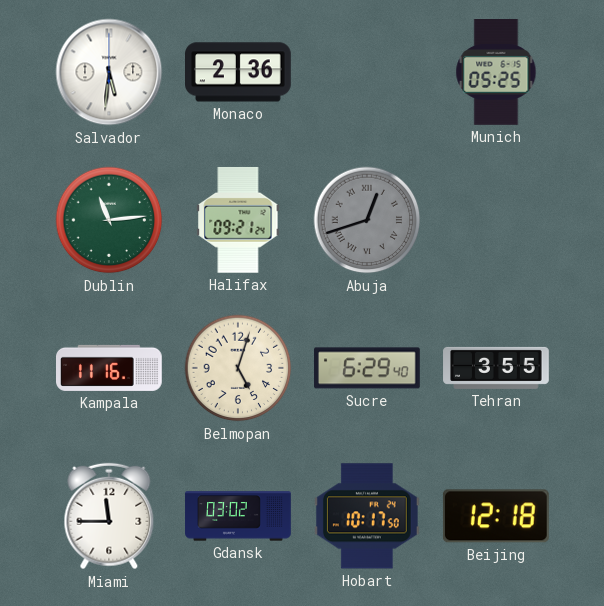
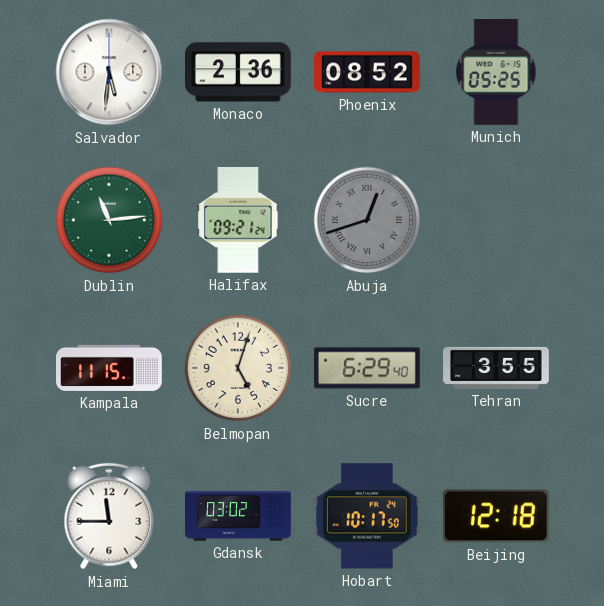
Phoenix: none -> 08:52
Kampala: 11:16 -> 11:15
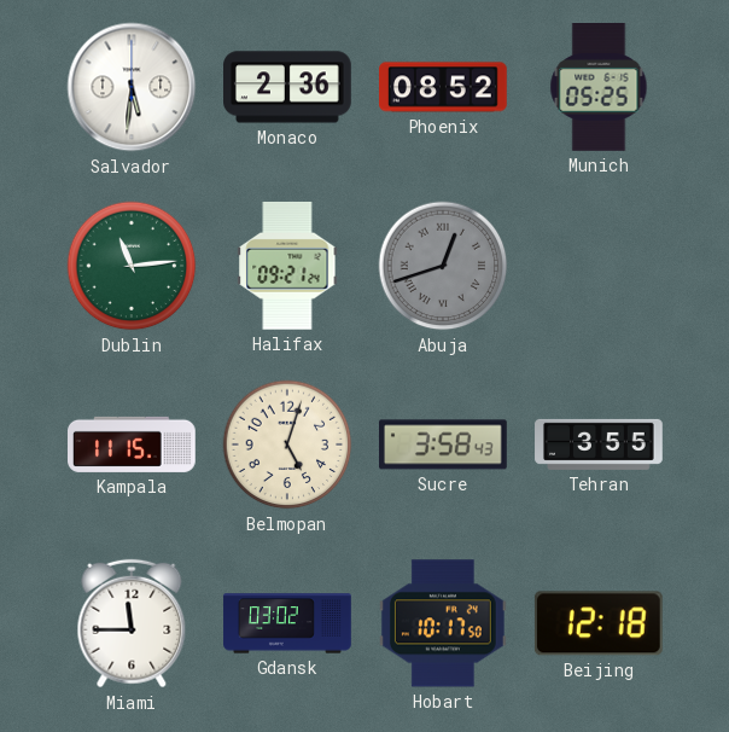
Sucre: 6:29 -> 3:58
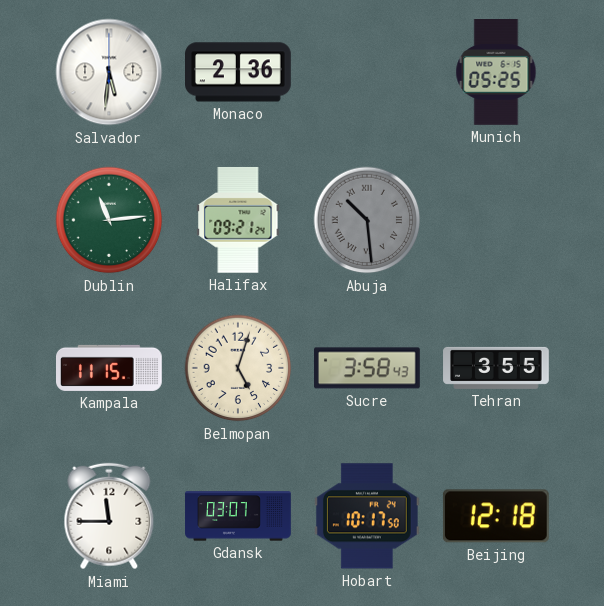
Phoenix: 08:52 -> none
Abuja: 12:42 -> 10:29
Gdansk: 03:02 -> 03:07
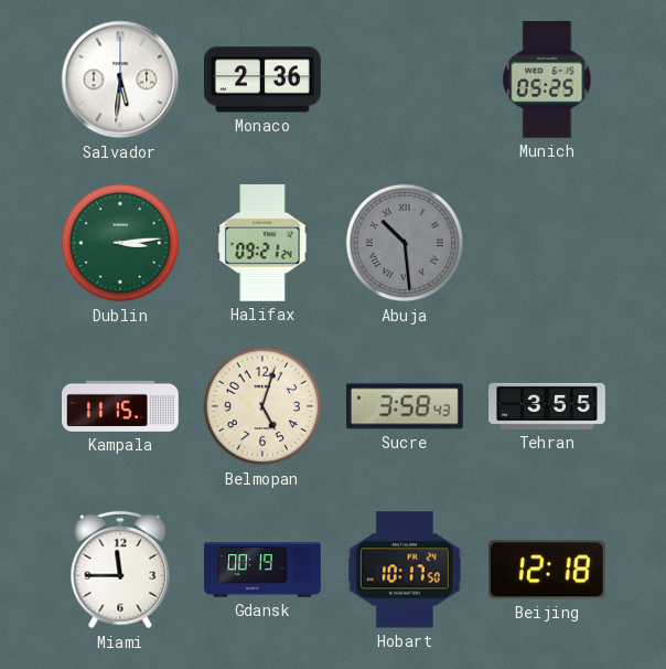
Dublin: 11:14 -> 3:14
Gdansk: 03:07 -> 00:19
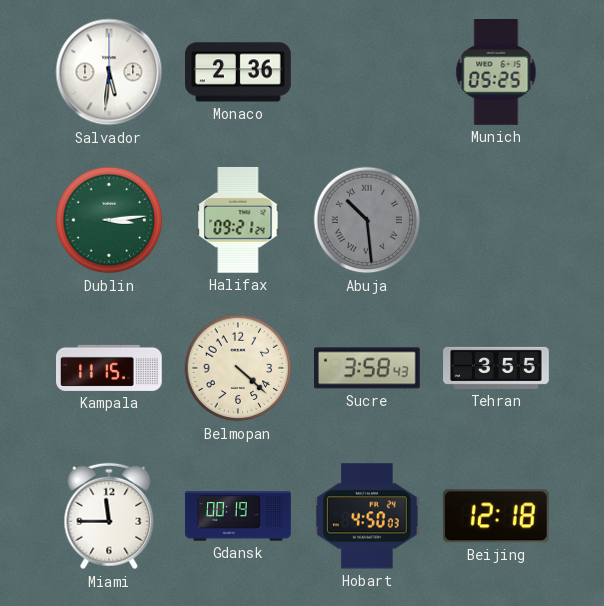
Belmopan: 5:03 -> 4:22
Hobart: 10:17 -> 4:50
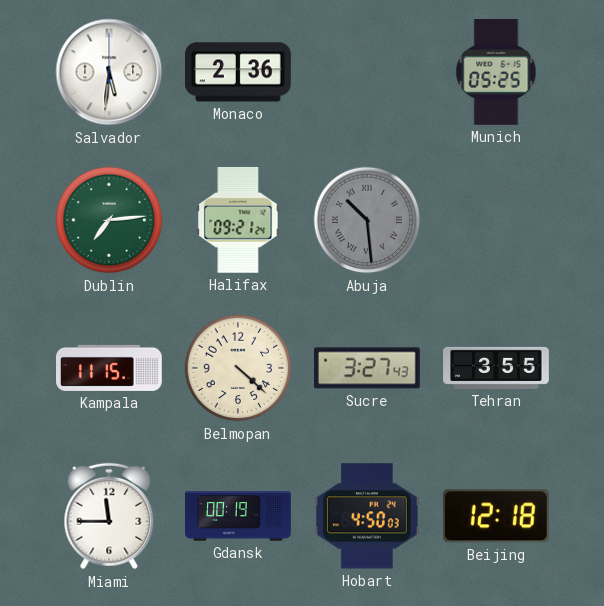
Dublin: 3:14 -> 7:14
Sucre: 3:58 -> 3:27
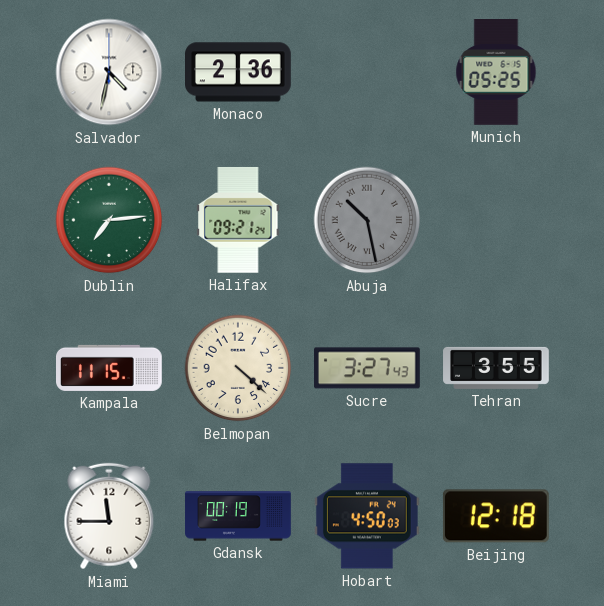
Salvador: 5:31 -> 4:32
Abuja: 10:29 -> 10:28
